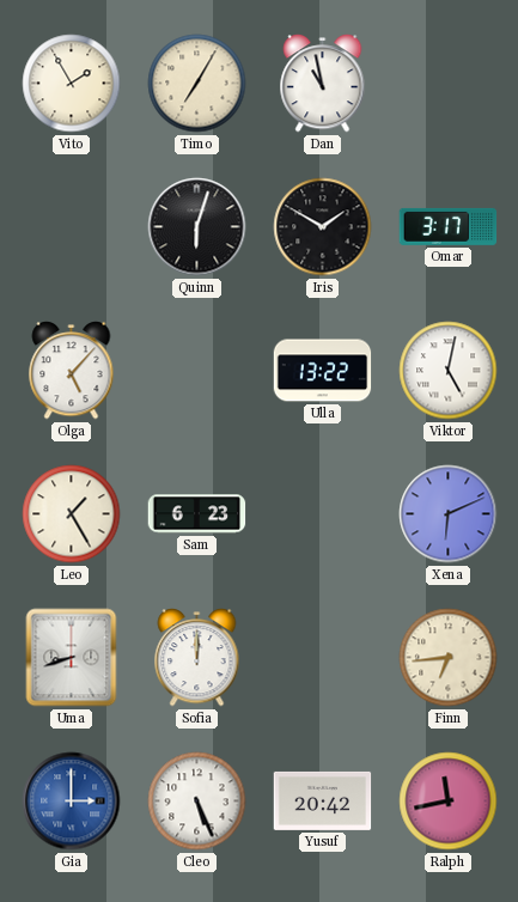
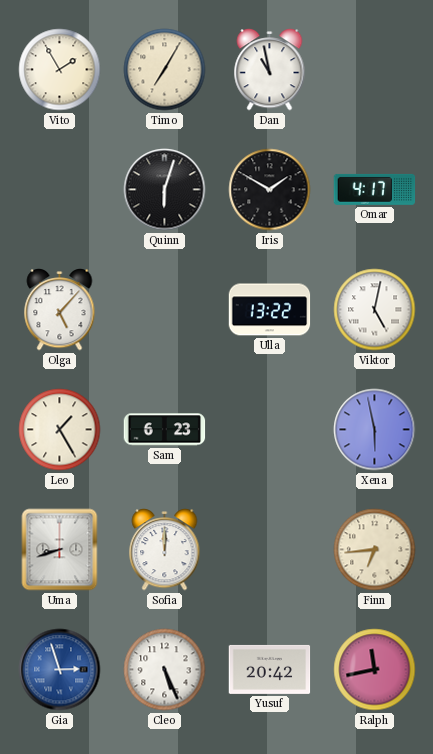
Omar: 3:17 -> 4:17
Xena: 6:11 -> 5:58
Gia: 3:00 -> 2:57
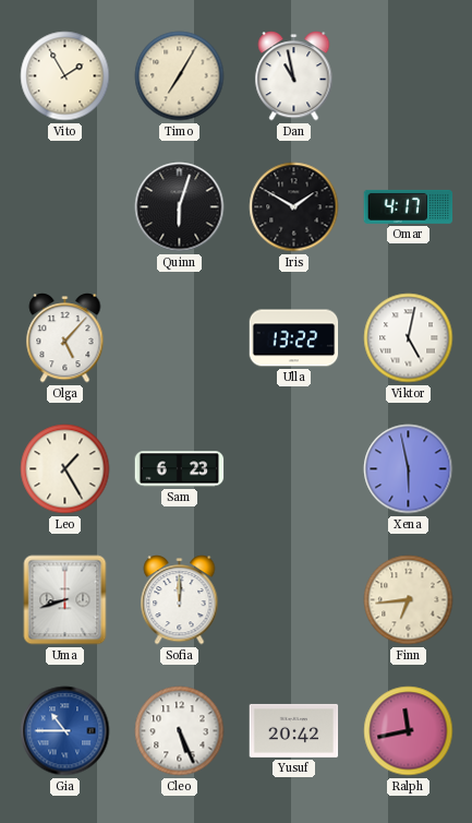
Gia: 2:57 -> 10:45
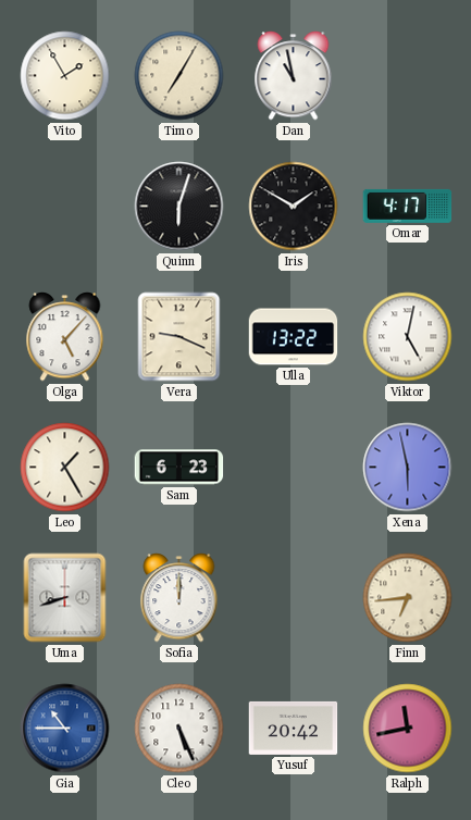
Vera: none -> 9:19
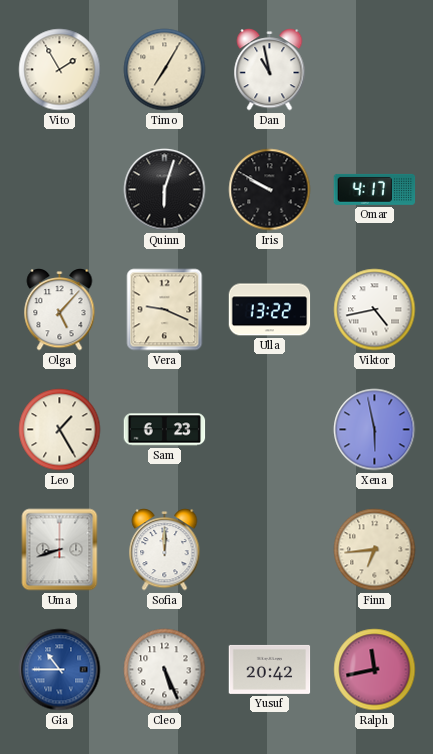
Iris: 1:50 -> 9:50
Viktor: 5:02 -> 4:43
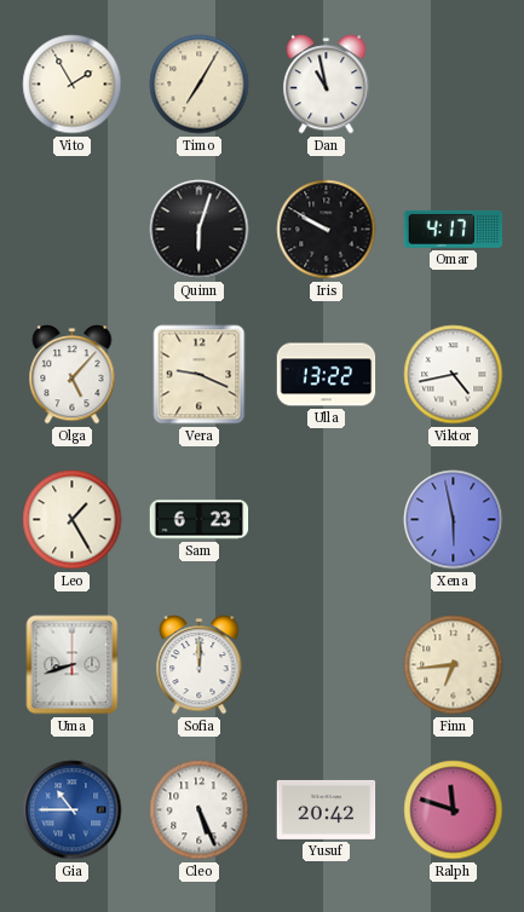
Ralph: 11:43 -> 11:48
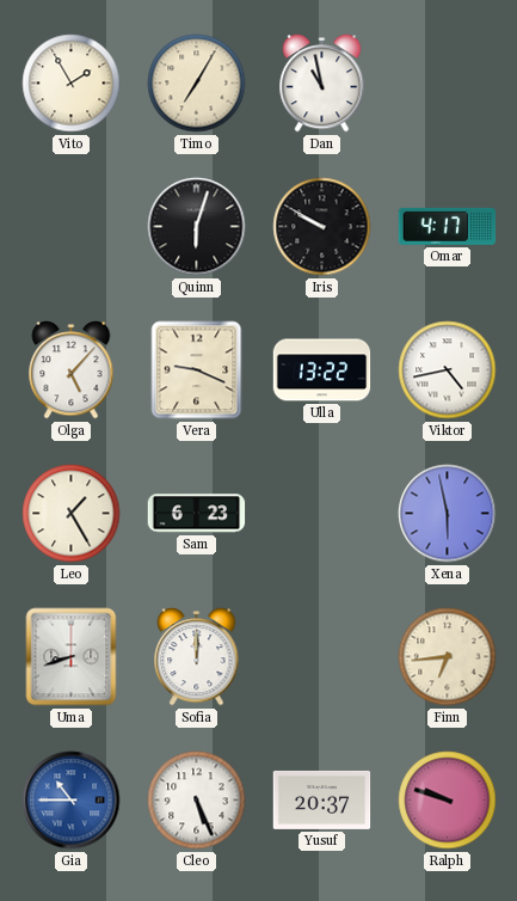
Yusuf: 20:42 -> 20:37
Ralph: 11:48 -> 9:48
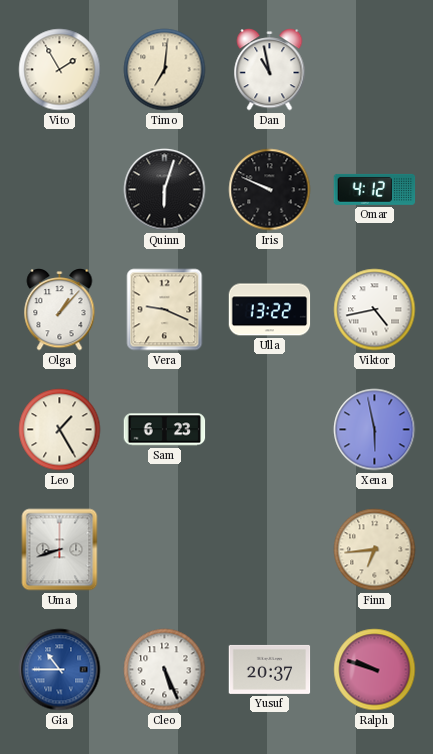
Timo: 7:05 -> 7:01
Iris: 9:50 -> 9:49
Omar: 4:17 -> 4:12
Olga: 5:07 -> 1:07
Sofia: 12:00 -> none
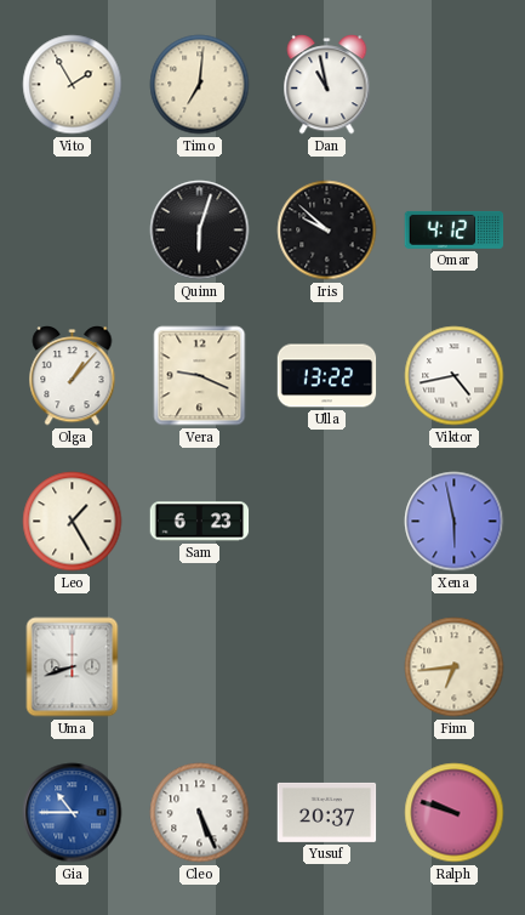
Iris: 9:49 -> 9:52
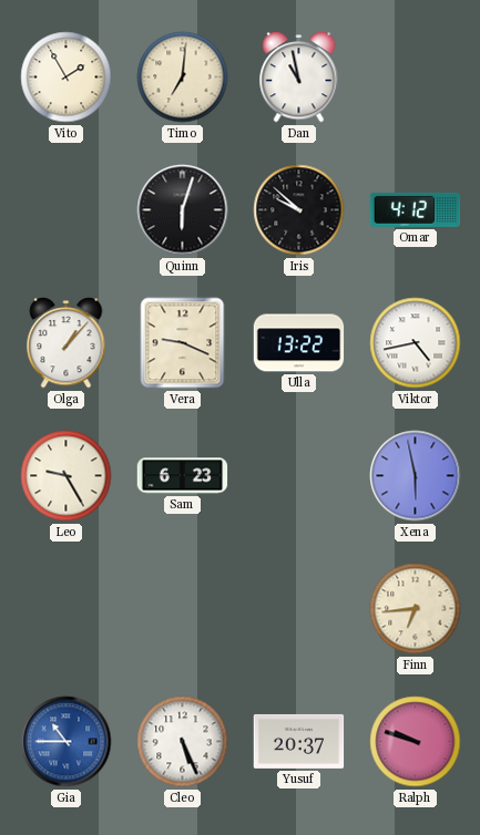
Leo: 1:25 -> 9:25
Uma: 8:42 -> none
